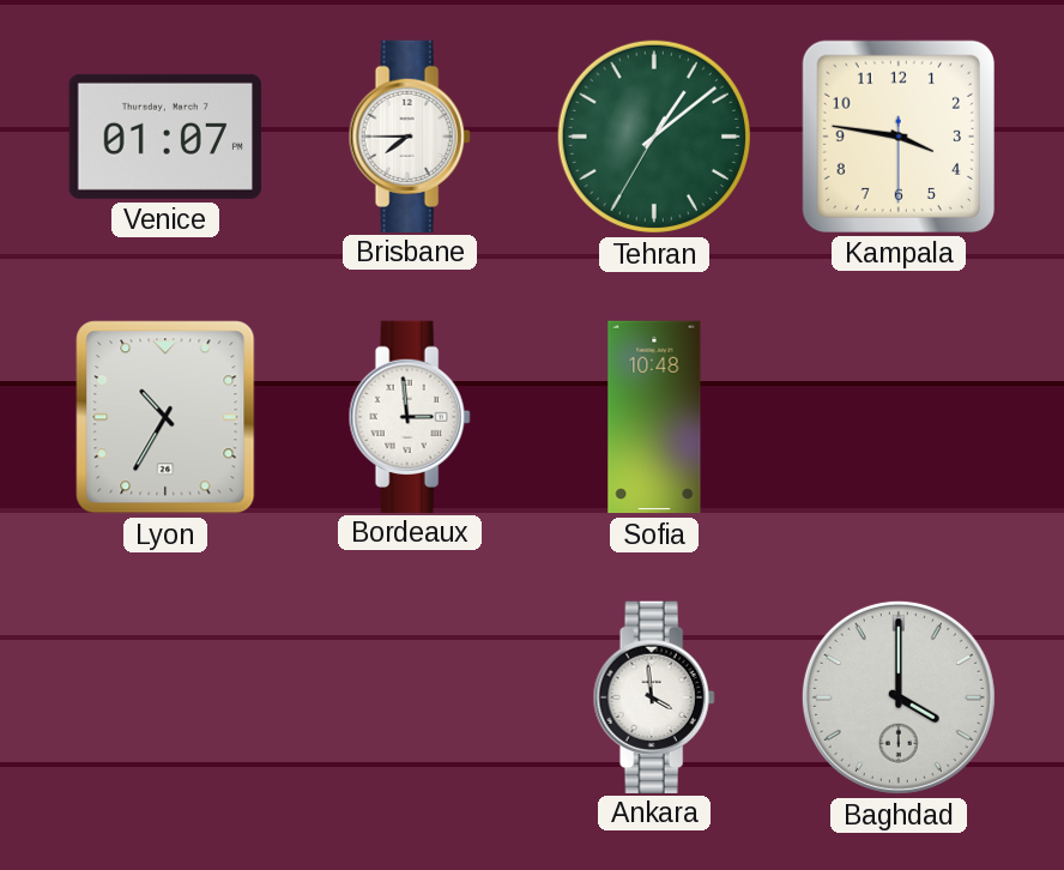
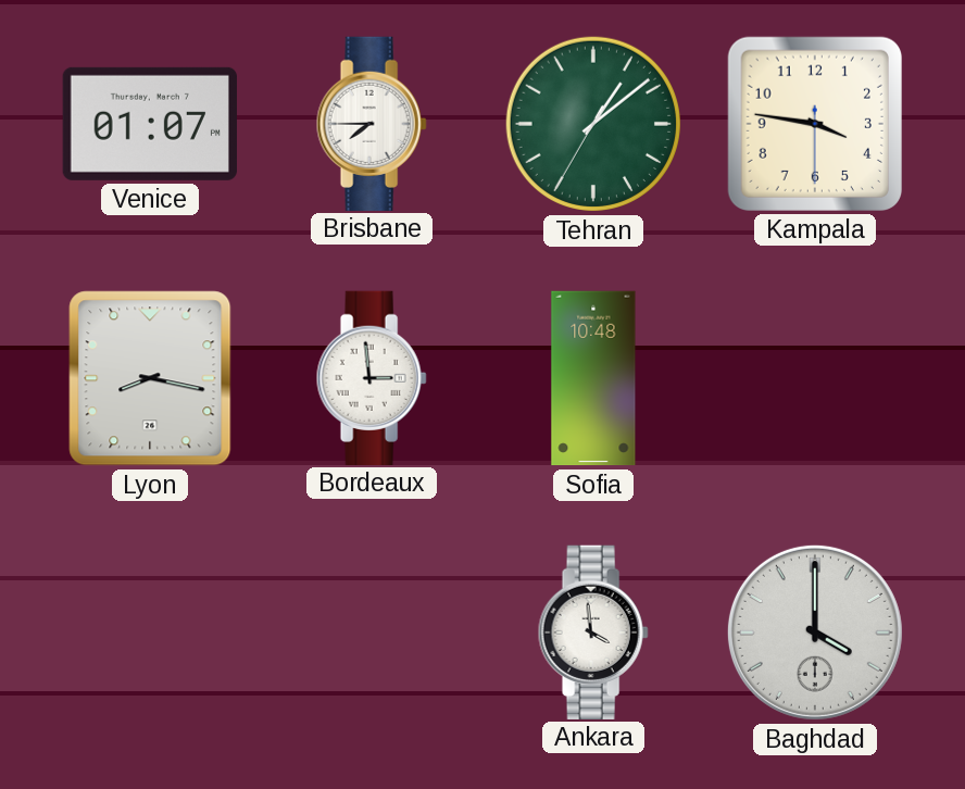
Lyon: 10:35 -> 8:17
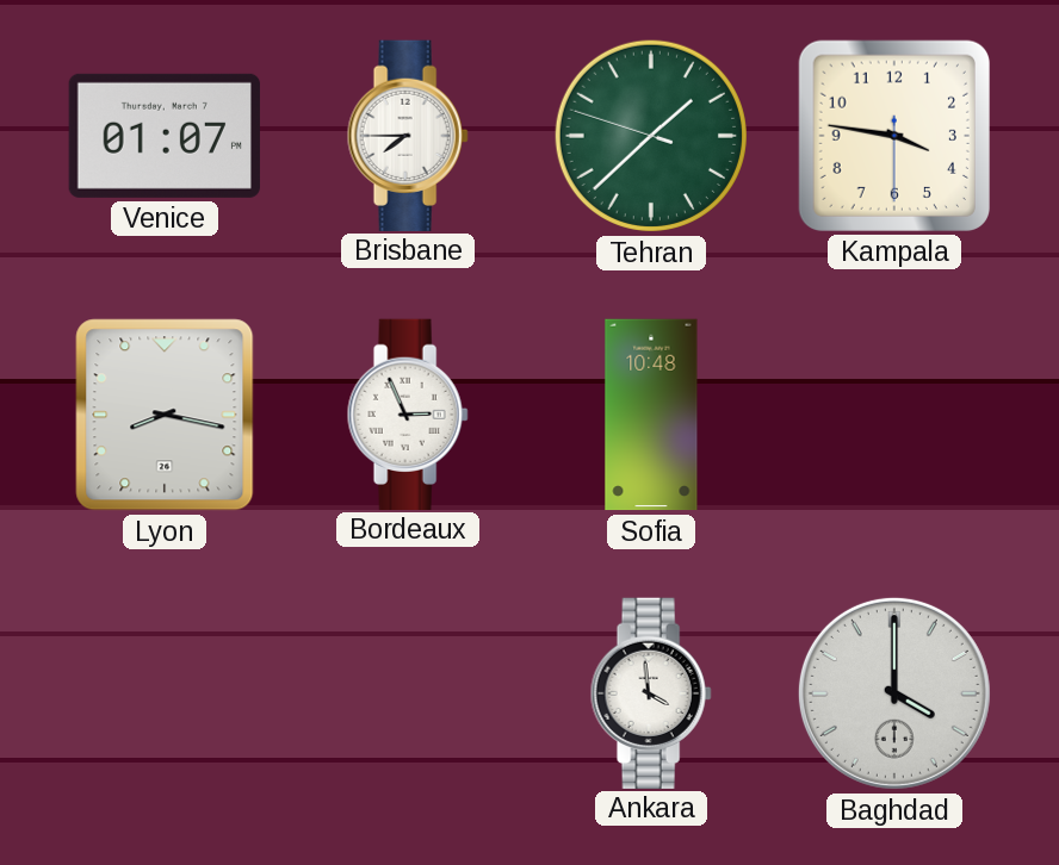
Tehran: 1:08 -> 1:37
Bordeaux: 2:59 -> 2:56
